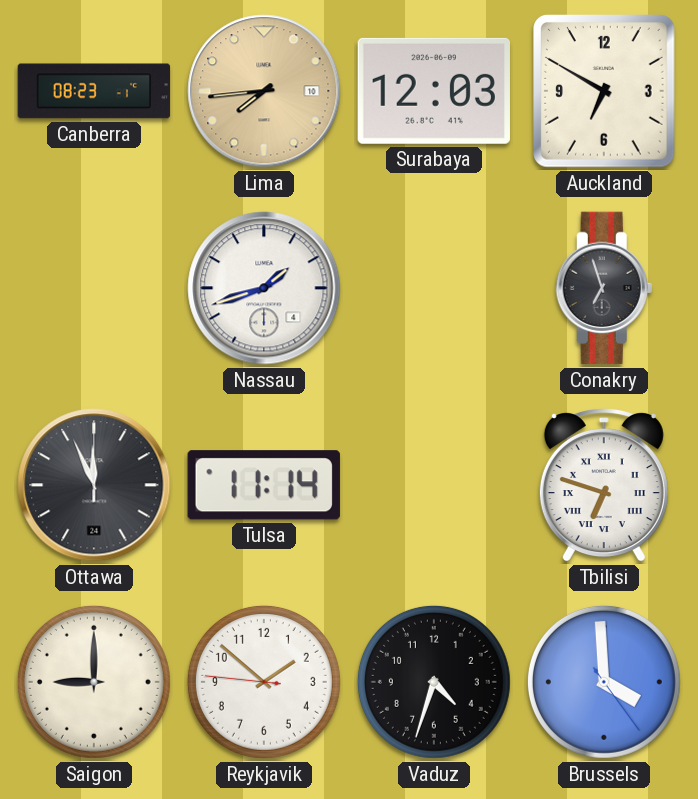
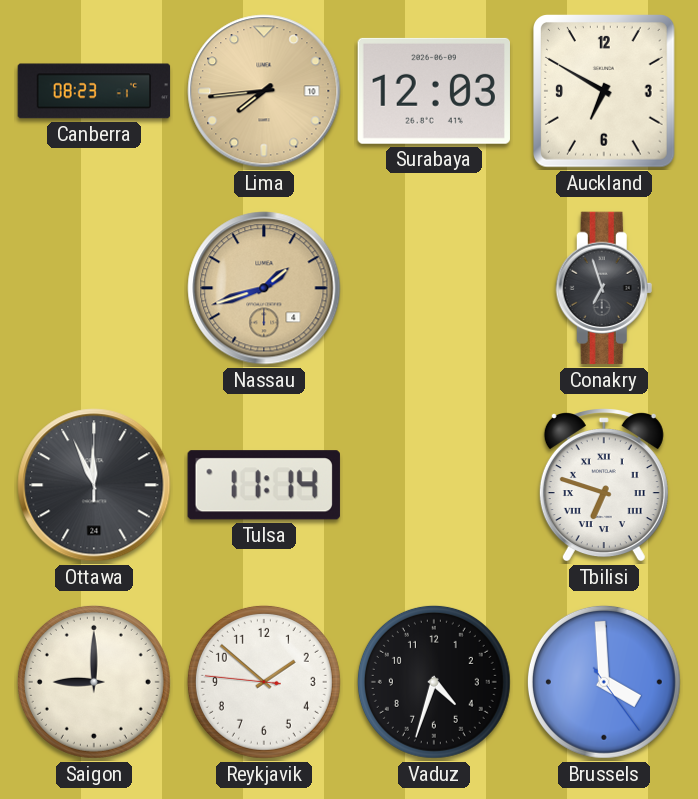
Nassau dial: white -> champagne
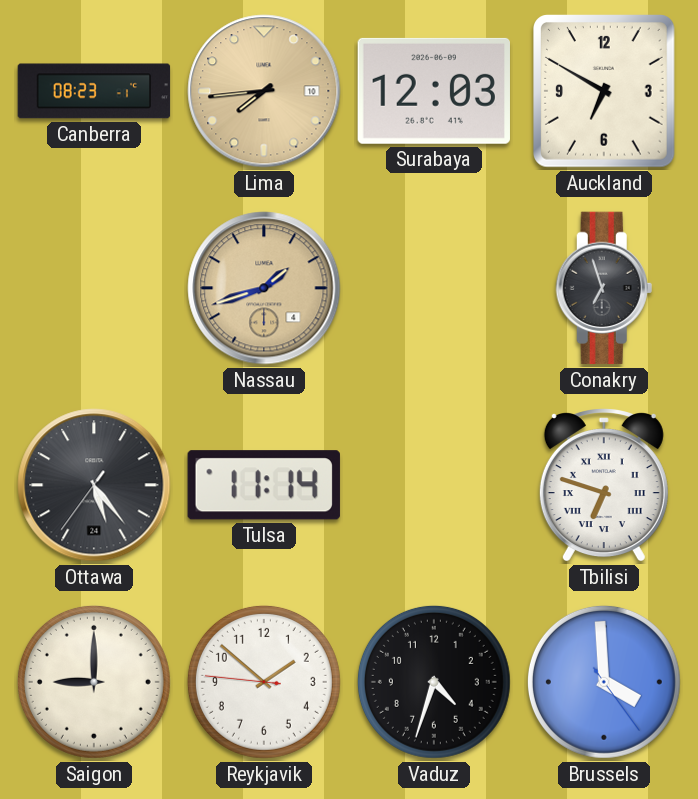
Ottawa: 11:56 -> 5:23
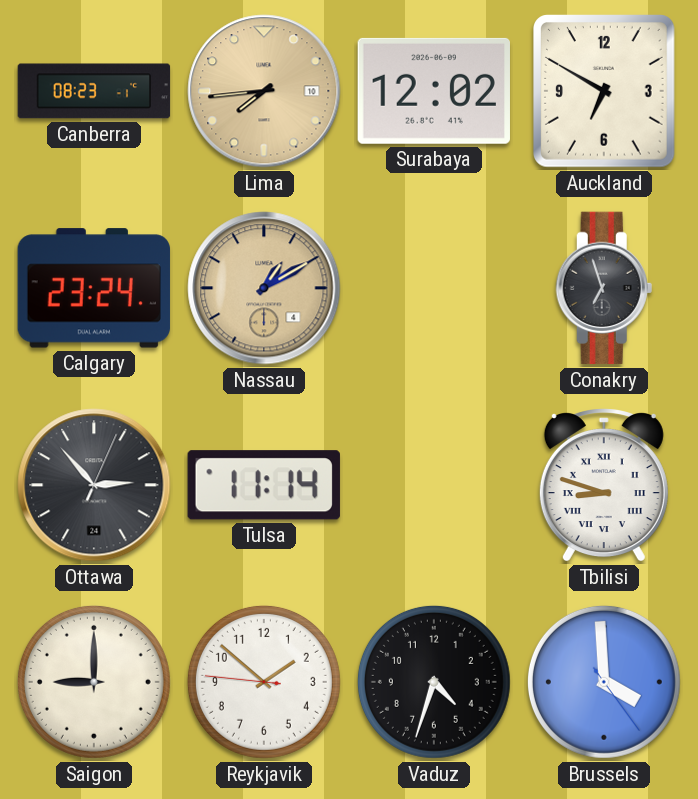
Surabaya: 12:03 -> 12:02
Calgary: none -> 23:24
Nassau: 1:42 -> 1:10
Ottawa: 5:23 -> 2:53
Tbilisi: 6:48 -> 8:48
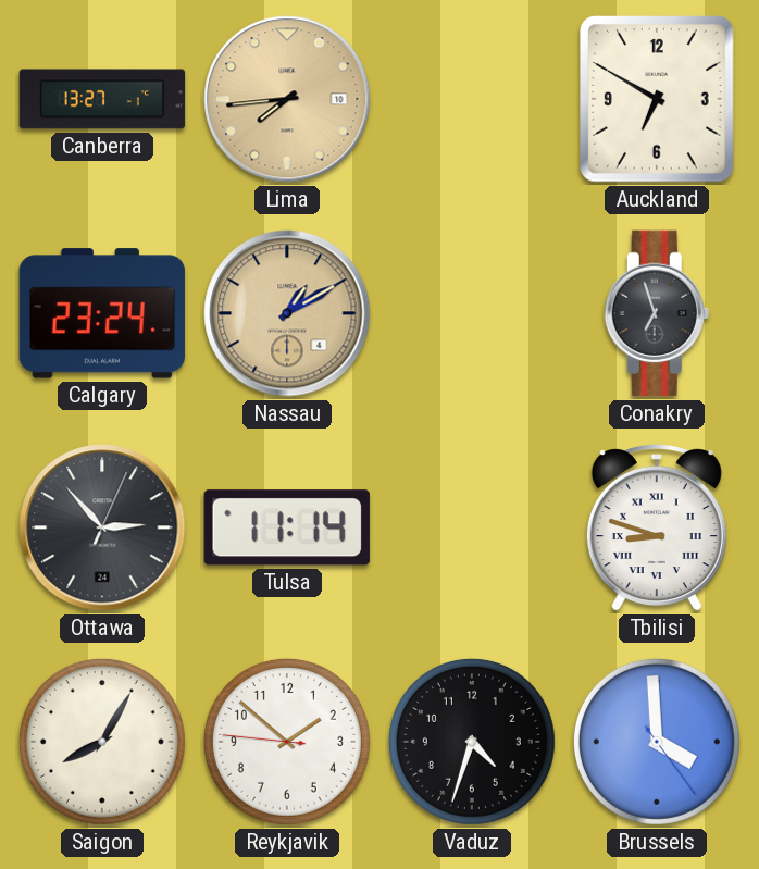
Canberra: 08:23 -> 13:27
Surabaya: 12:02 -> none
Saigon: 9:00 -> 8:05
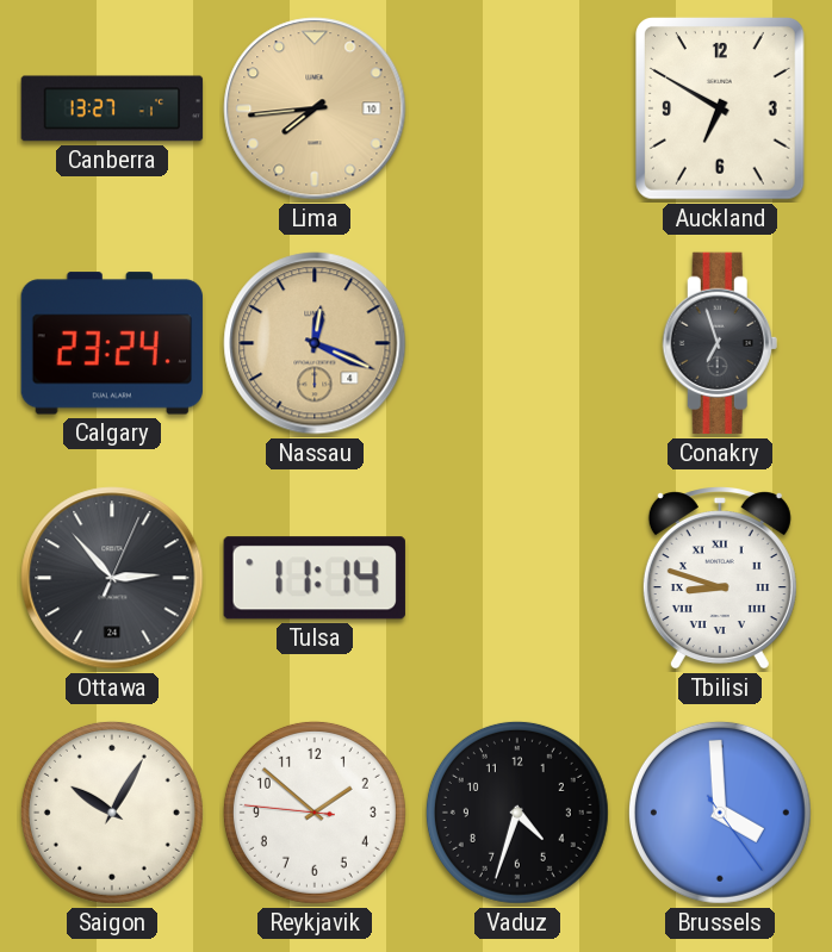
Nassau: 1:10 -> 12:19
Saigon: 8:05 -> 10:05
